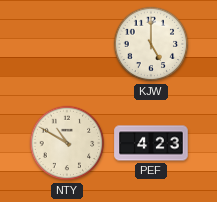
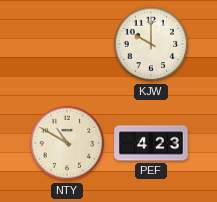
KJW: 5:00 -> 10:00
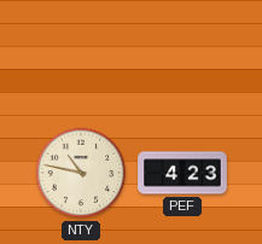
KJW: 10:00 -> none
NTY: 10:50 -> 10:47
